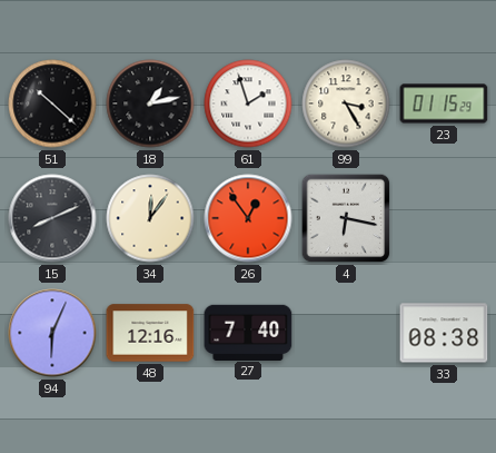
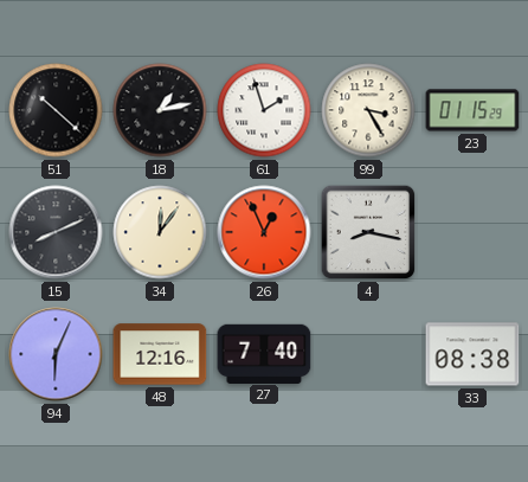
26: 12:54 -> 12:56
4: 6:17 -> 8:17
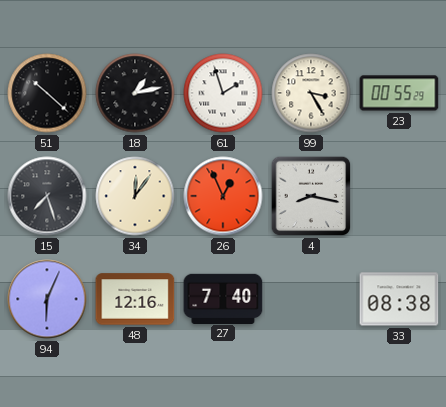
23: 01:15 -> 00:55
15: 8:11 -> 7:27
